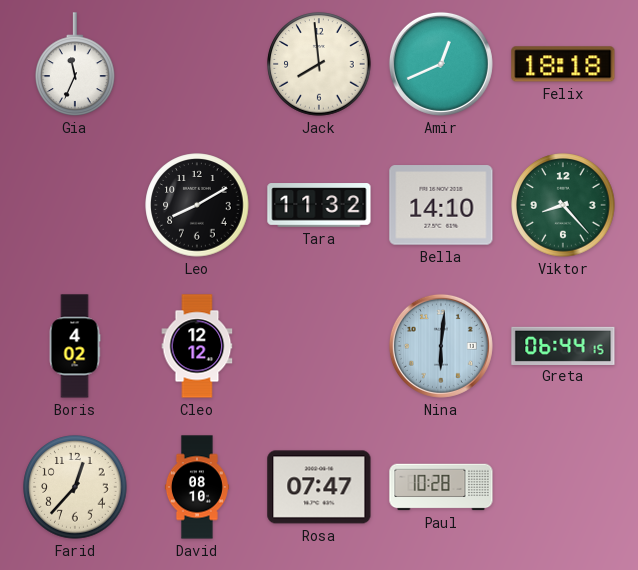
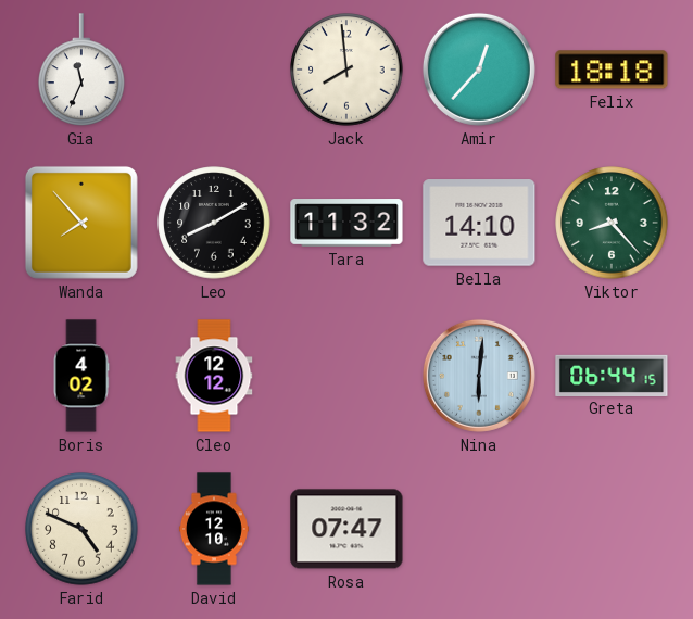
Amir: 12:41 -> 12:37
Wanda: none -> 7:53
Farid: 12:37 -> 4:49
David: 08:10 -> 12:10
Paul: 10:28 -> none
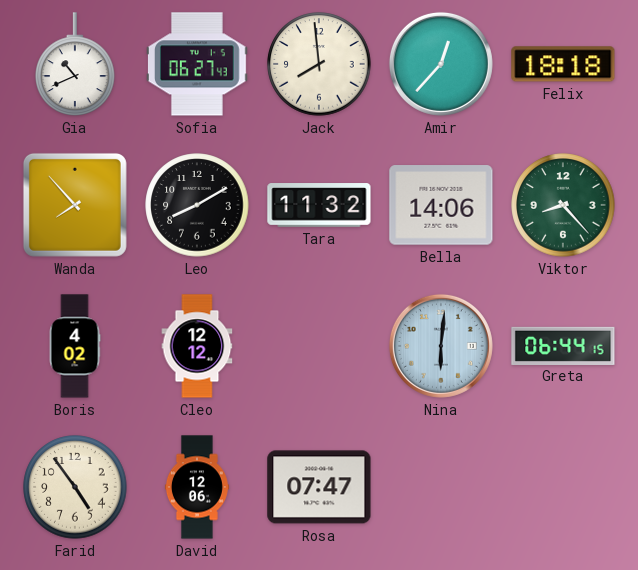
Gia: 11:34 -> 10:41
Sofia: none -> 06:27
Bella: 14:10 -> 14:06
Farid: 4:49 -> 4:54
David: 12:10 -> 12:06
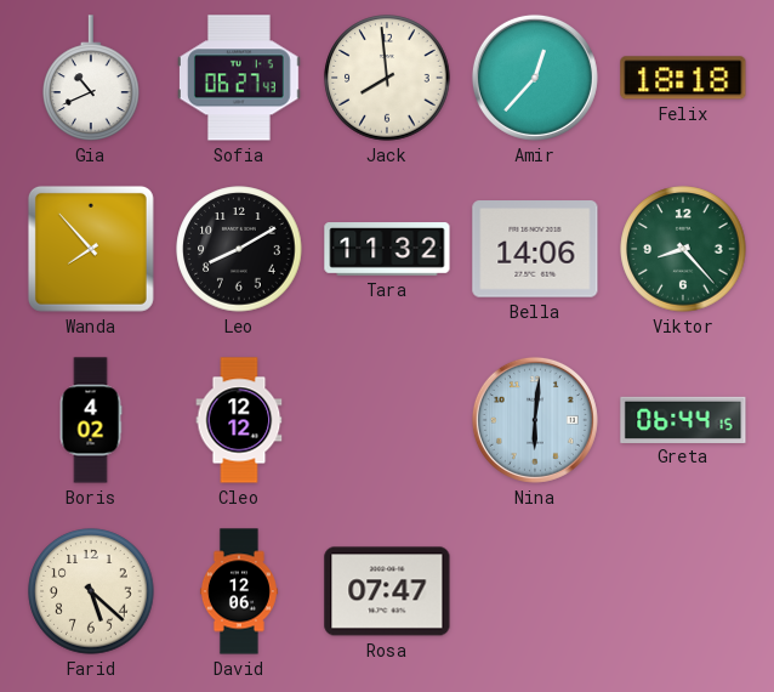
Farid: 4:54 -> 5:22
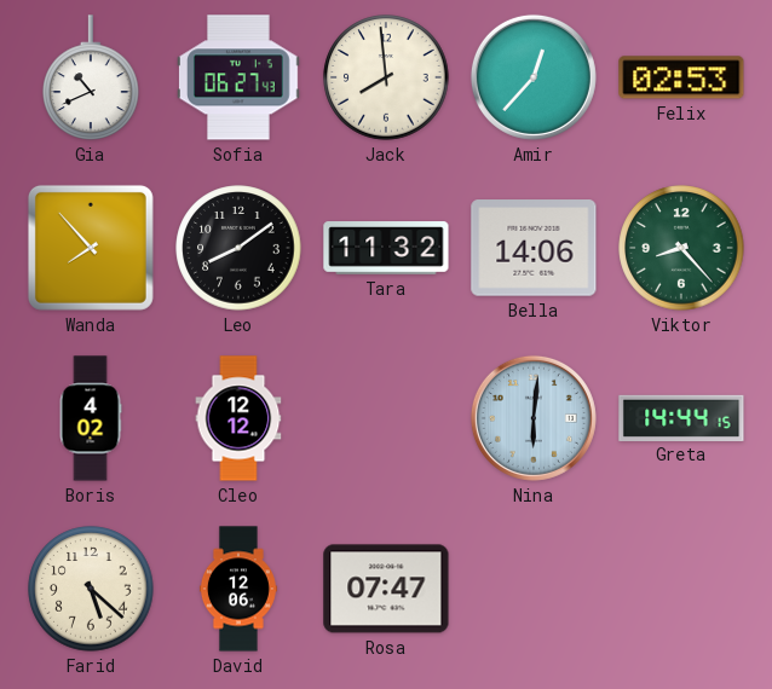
Felix: 18:18 -> 02:53
Leo: 8:10 -> 8:09
Greta: 06:44 -> 14:44
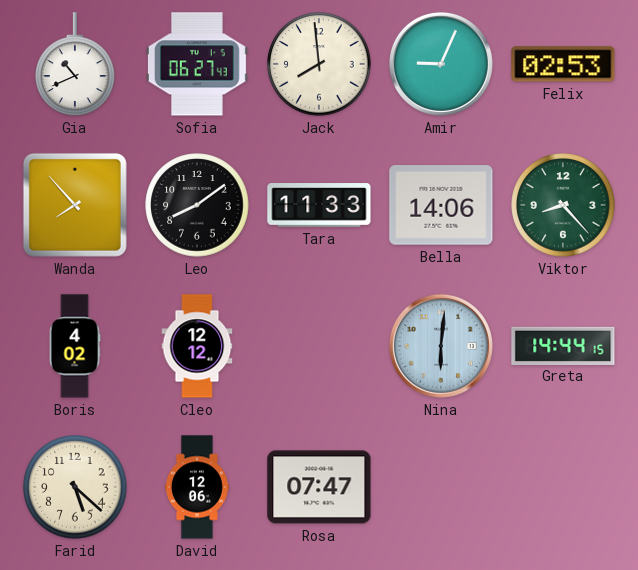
Amir: 12:37 -> 9:04
Tara: 11:32 -> 11:33
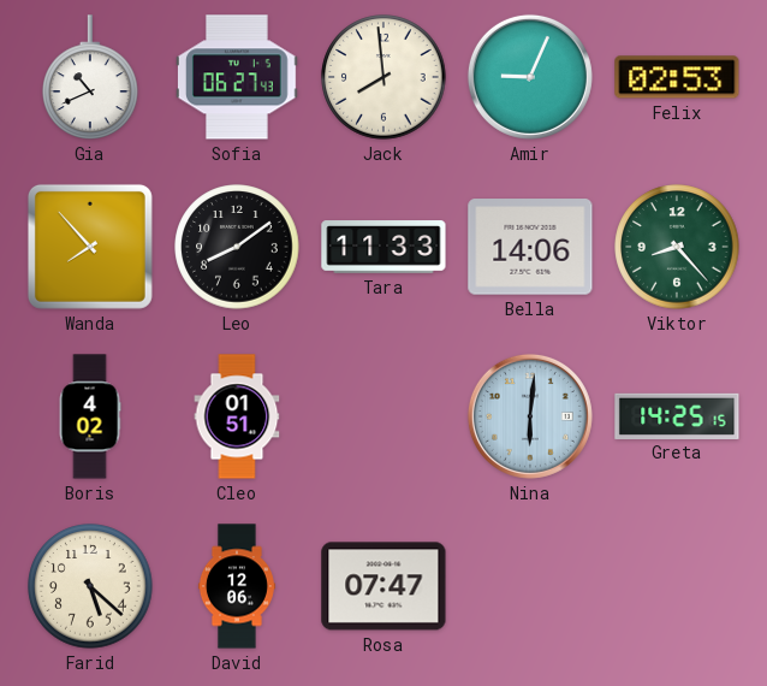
Cleo: 12:12 -> 01:51
Greta: 14:44 -> 14:25
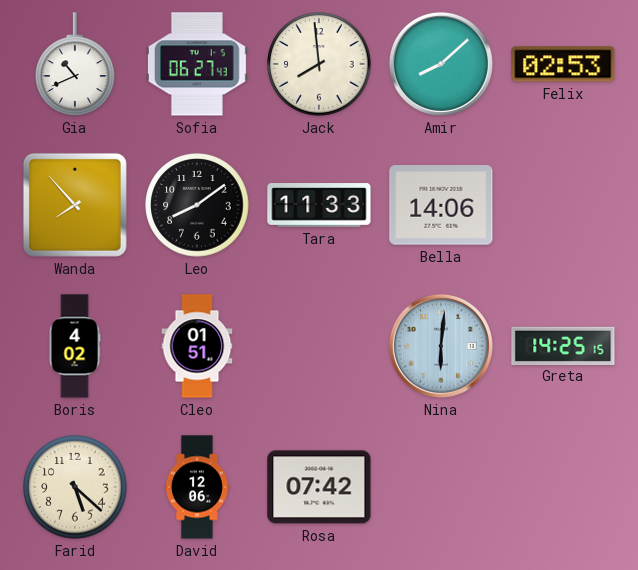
Amir: 9:04 -> 8:08
Viktor: 8:23 -> none
Rosa: 07:47 -> 07:42
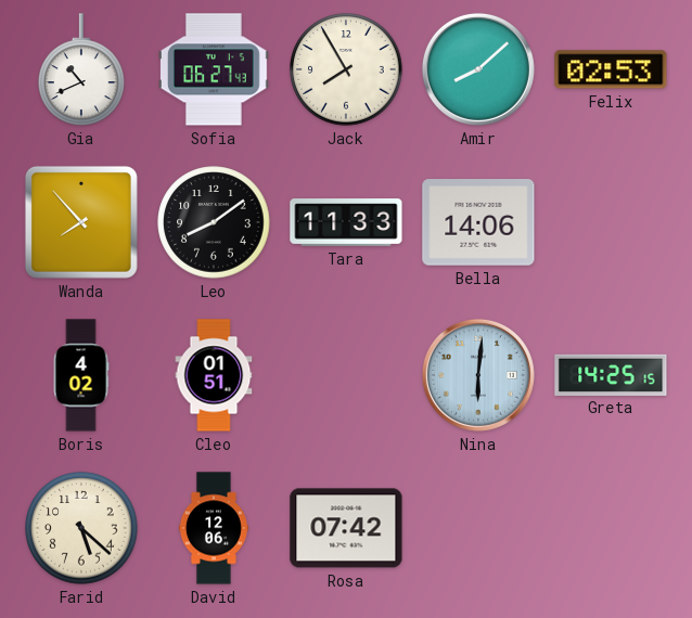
Jack: 7:59 -> 7:55
